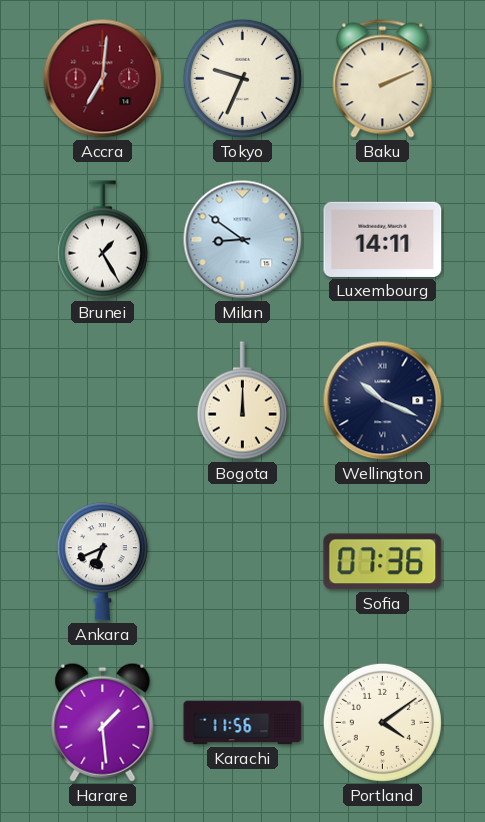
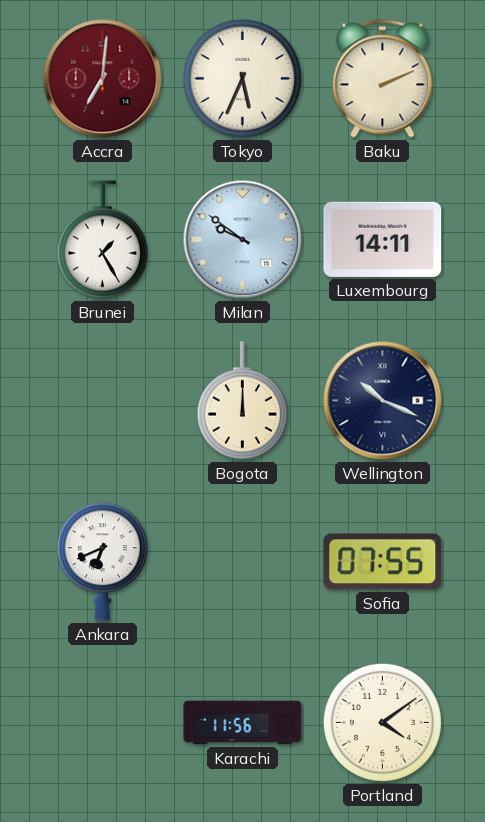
Tokyo: 9:34 -> 5:34
Milan: 8:51 -> 9:51
Sofia: 07:36 -> 07:55
Harare: 1:29 -> none
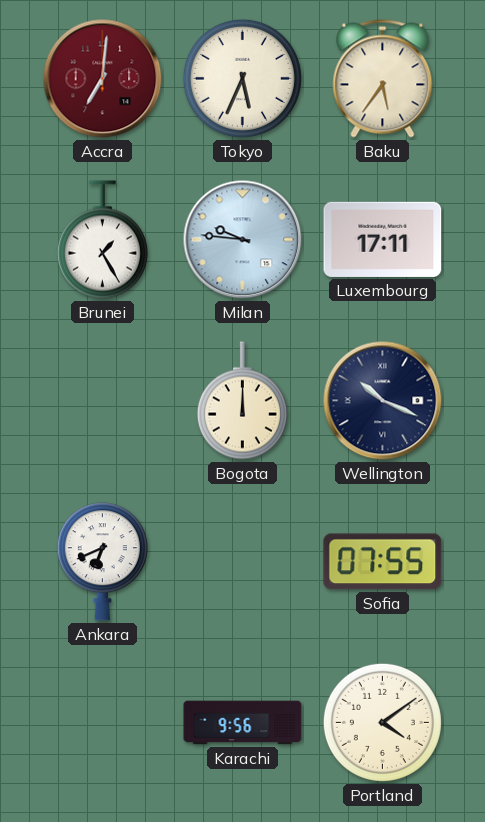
Baku: 2:11 -> 5:36
Milan: 9:51 -> 9:46
Luxembourg: 14:11 -> 17:11
Karachi: 11:56 -> 9:56
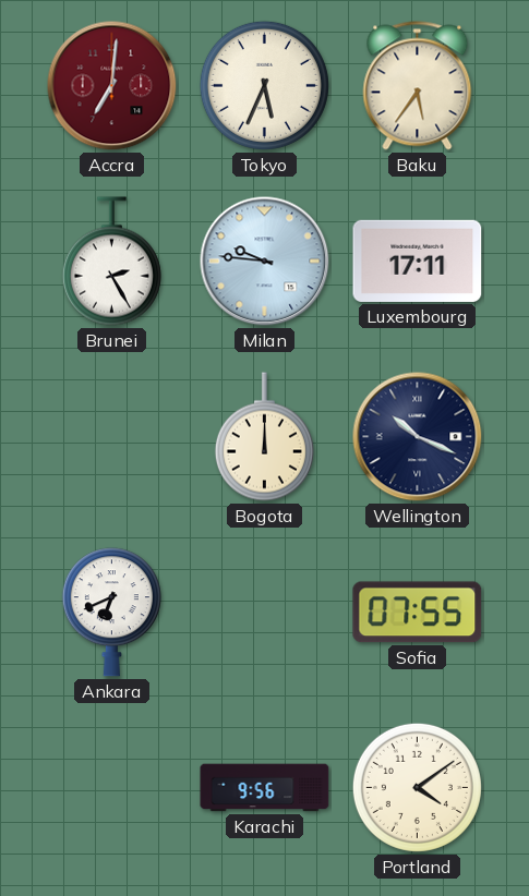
Brunei: 1:25 -> 2:25
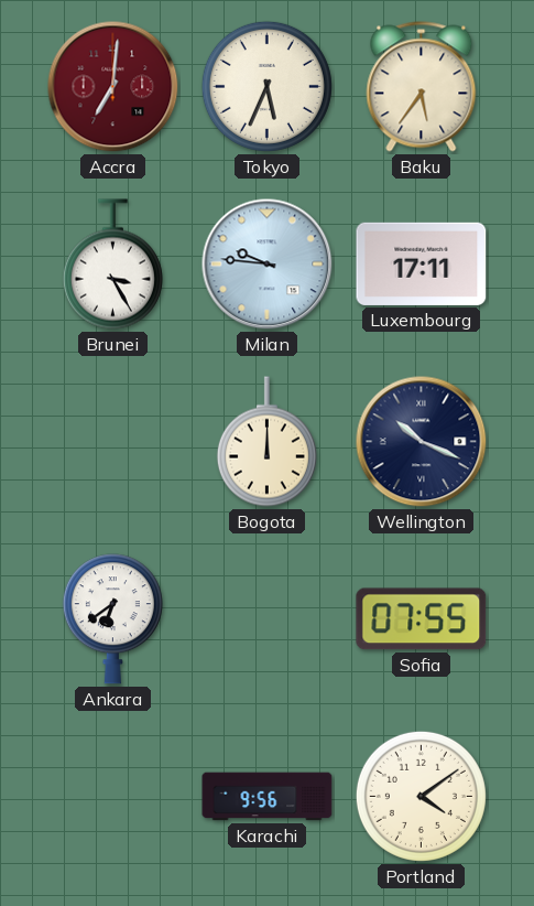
Brunei: 2:25 -> 3:25
Ankara: 6:41 -> 6:39
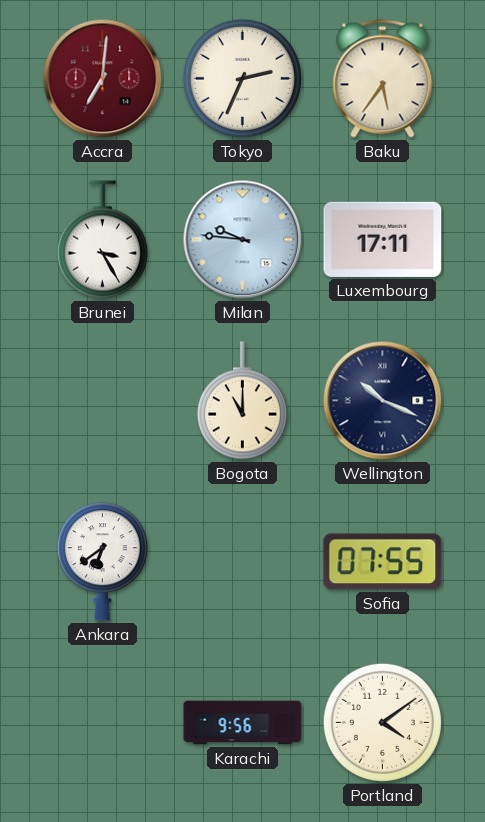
Tokyo: 5:34 -> 2:34
Bogota: 12:00 -> 11:00
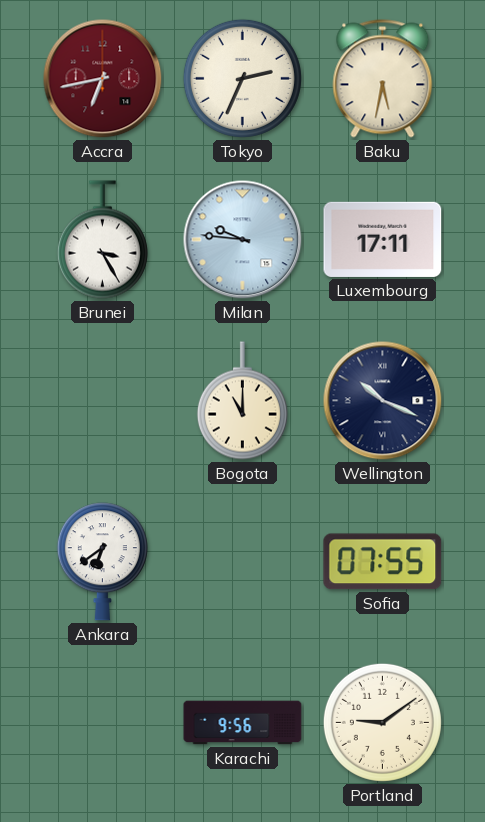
Accra: 7:01 -> 6:43
Baku: 5:36 -> 5:32
Portland: 4:09 -> 9:09
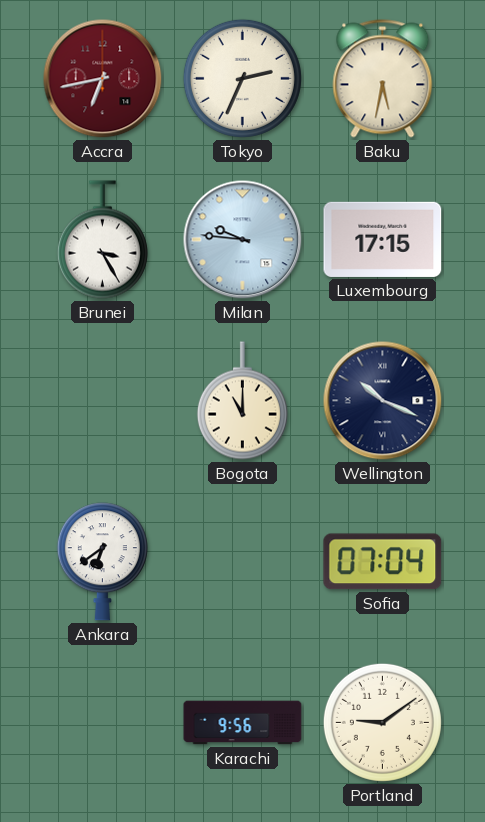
Luxembourg: 17:11 -> 17:15
Sofia: 07:55 -> 07:04
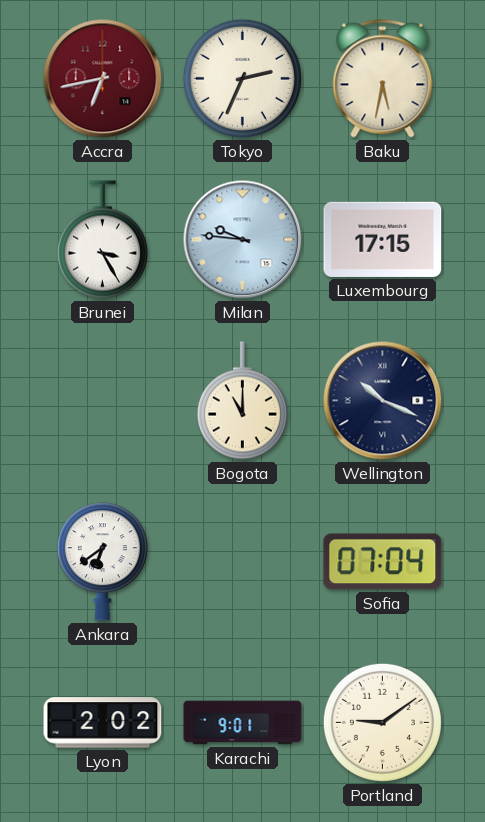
Lyon: none -> 2:02
Karachi: 9:56 -> 9:01
